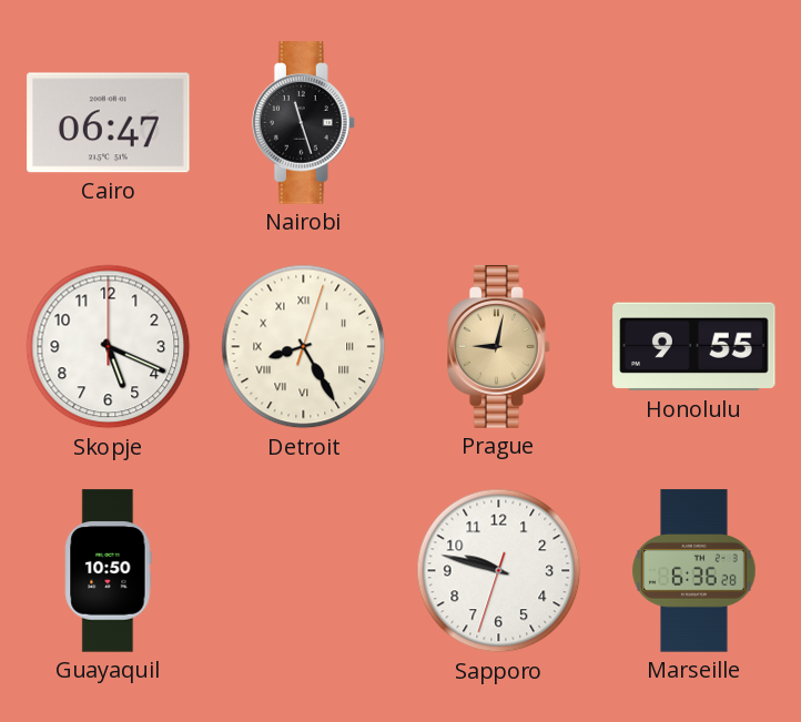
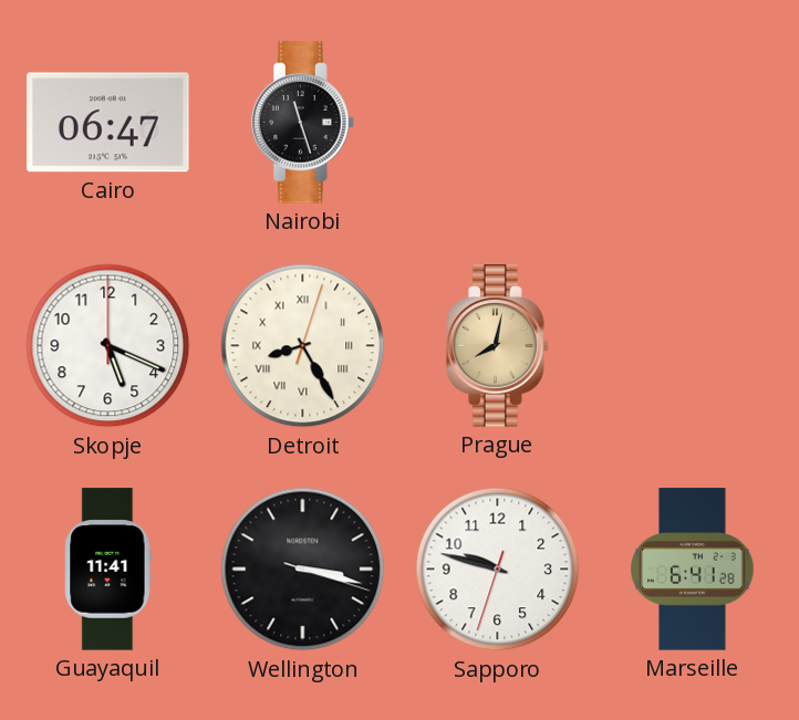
Prague: 9:02 -> 8:02
Honolulu: 9:55 -> none
Guayaquil: 10:50 -> 11:41
Wellington: none -> 3:17
Marseille: 6:36 -> 6:41
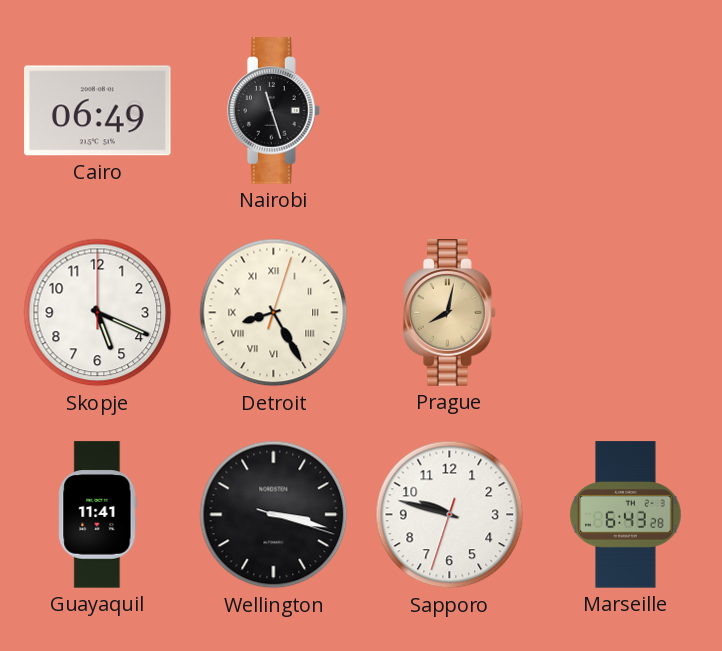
Cairo: 06:47 -> 06:49
Marseille: 6:41 -> 6:43
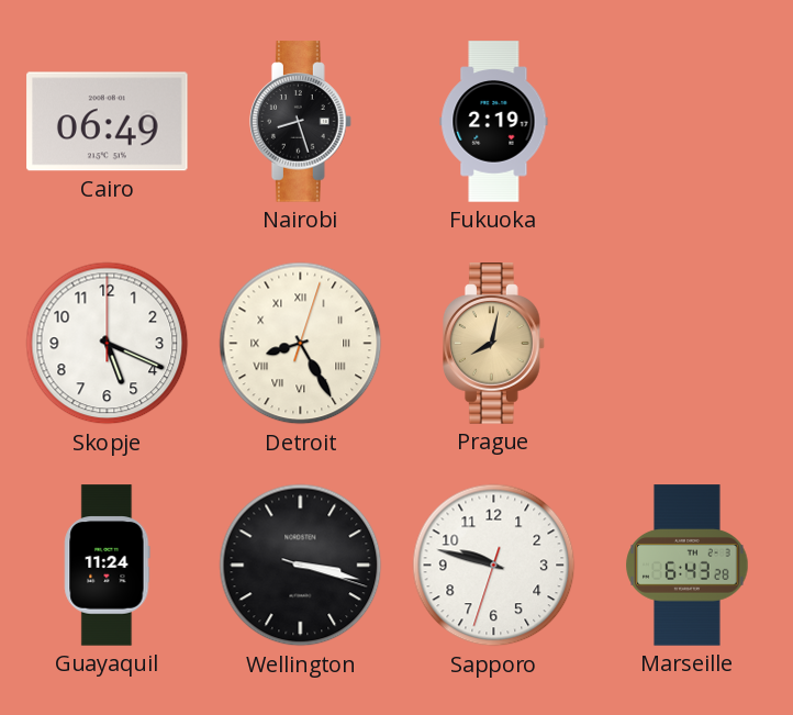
Nairobi: 11:27 -> 8:27
Fukuoka: none -> 2:19
Guayaquil: 11:41 -> 11:24
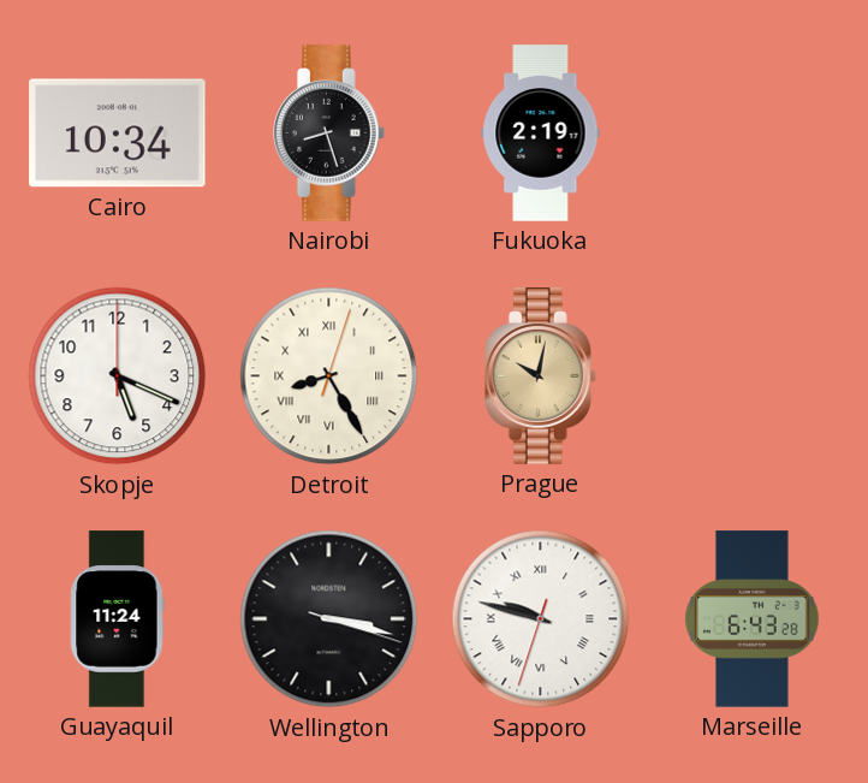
Cairo: 06:49 -> 10:34
Prague: 8:02 -> 10:02
Sapporo numerals: Arabic -> Roman
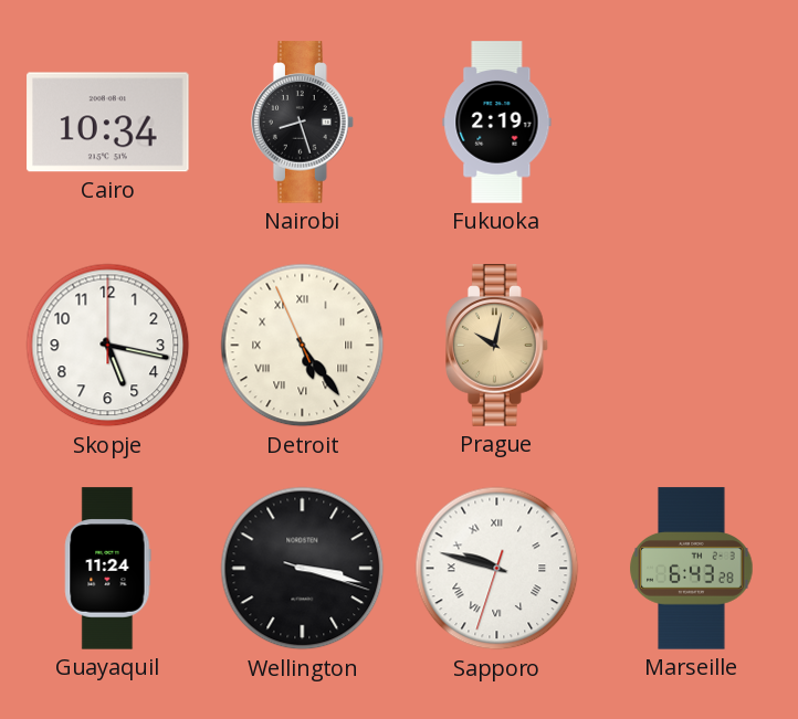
Skopje: 5:19 -> 5:17
Detroit: 8:25 -> 5:23
